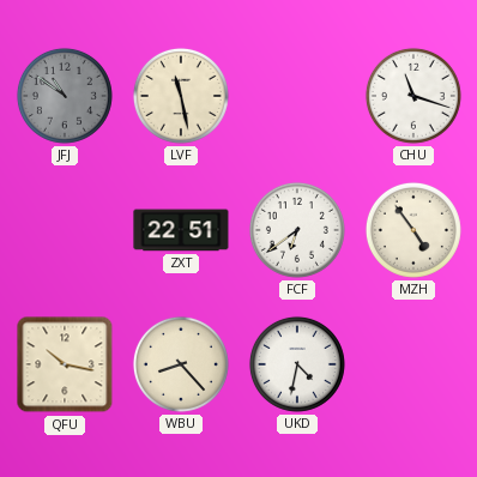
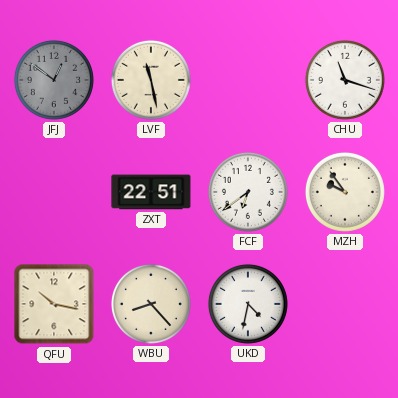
JFJ: 10:51 -> 12:51
MZH: 4:54 -> 9:54
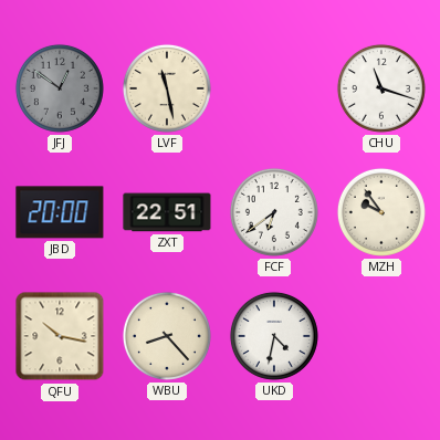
JBD: none -> 20:00
